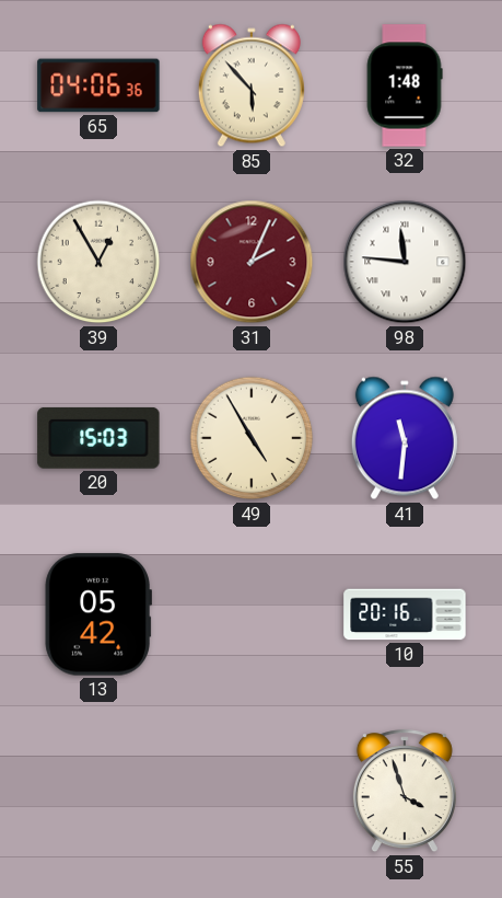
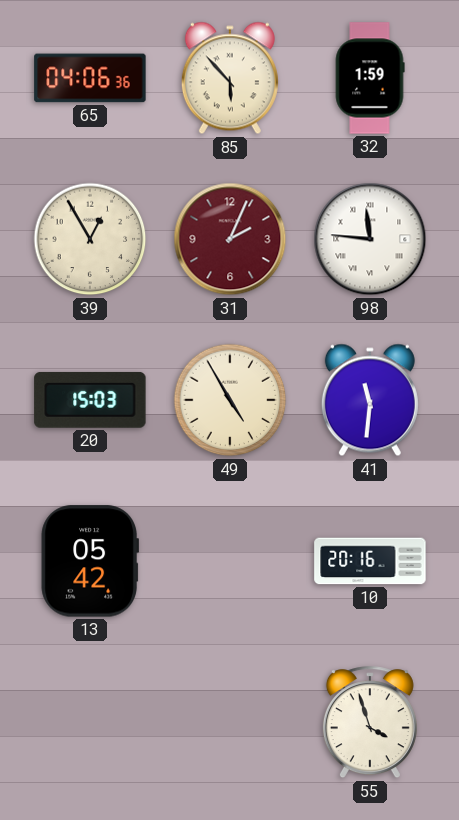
32: 1:48 -> 1:59
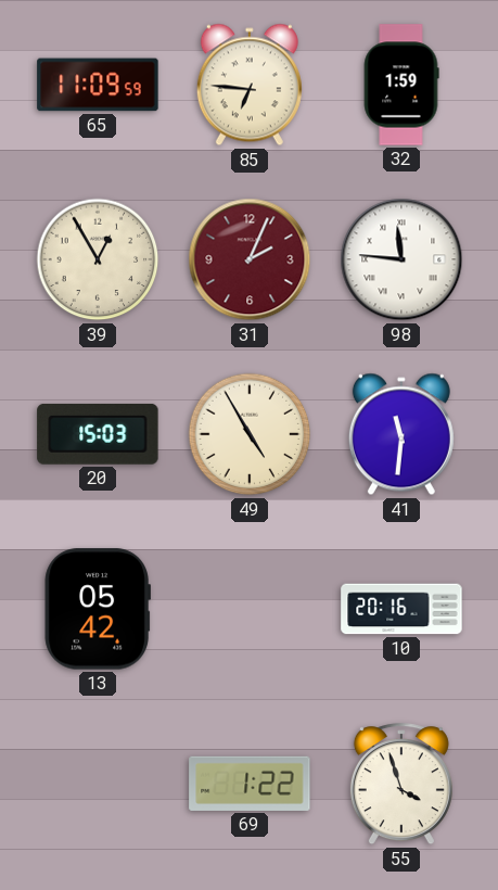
65: 04:06 -> 11:09
85: 5:53 -> 6:46
69: none -> 1:22
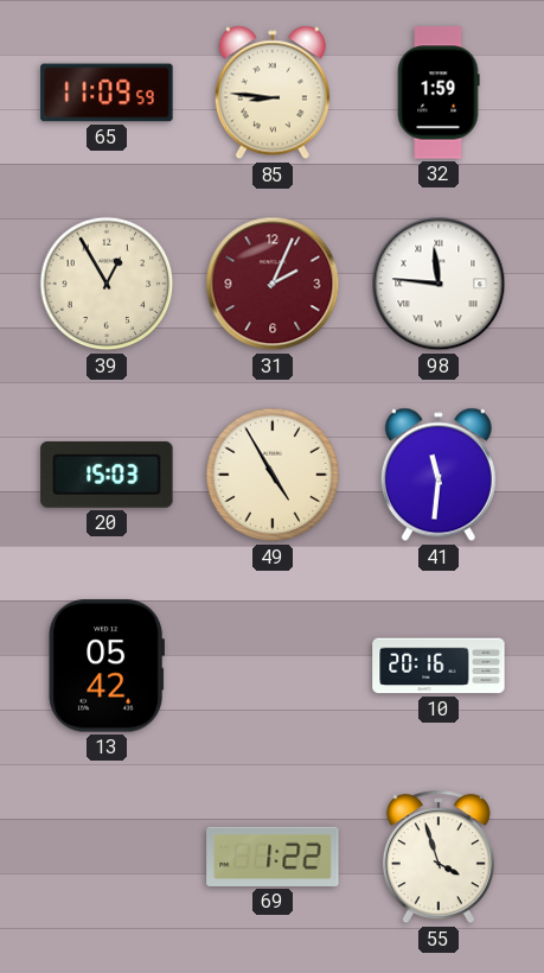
85: 6:46 -> 8:46
